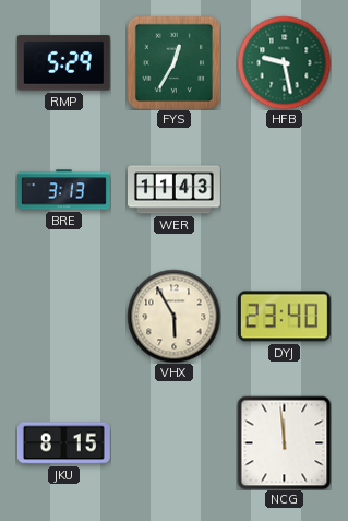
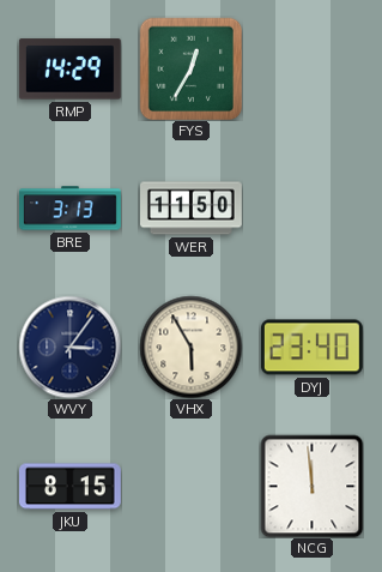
RMP: 5:29 -> 14:29
HFB: 9:28 -> none
WER: 11:43 -> 11:50
WVY: none -> 3:06
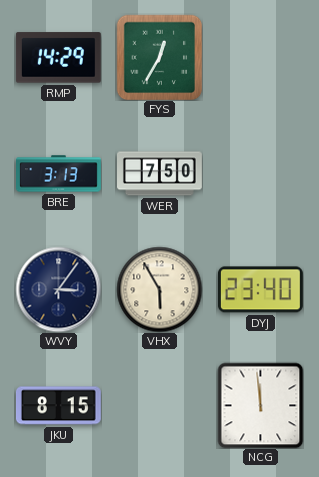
WER: 11:50 -> 7:50
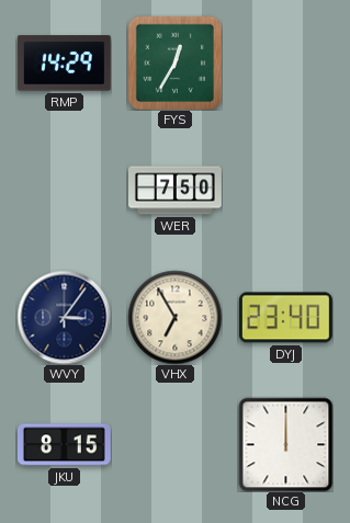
BRE: 3:13 -> none
VHX: 5:55 -> 6:55
NCG: 11:59 -> 12:00
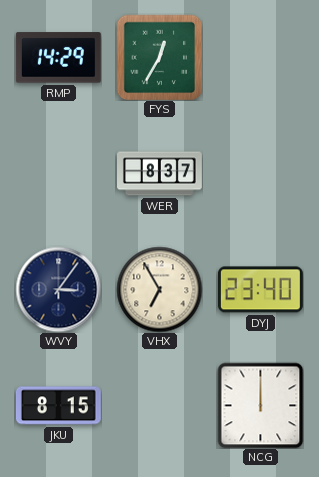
WER: 7:50 -> 8:37
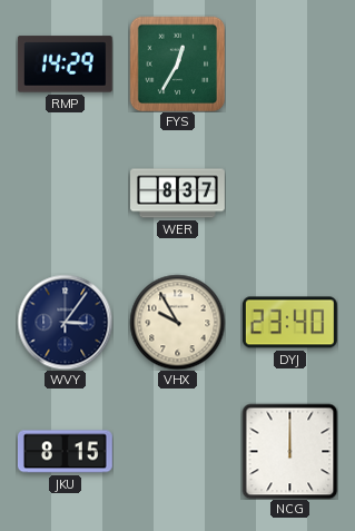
VHX: 6:55 -> 9:55
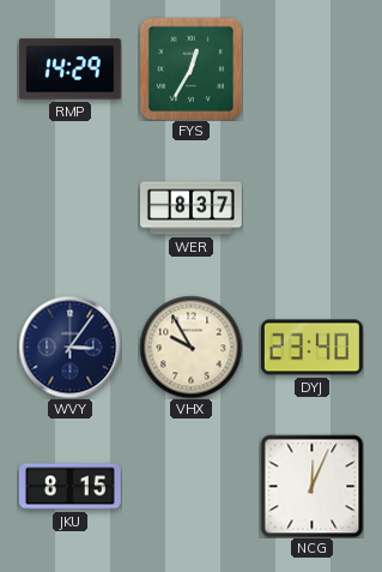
NCG: 12:00 -> 12:04
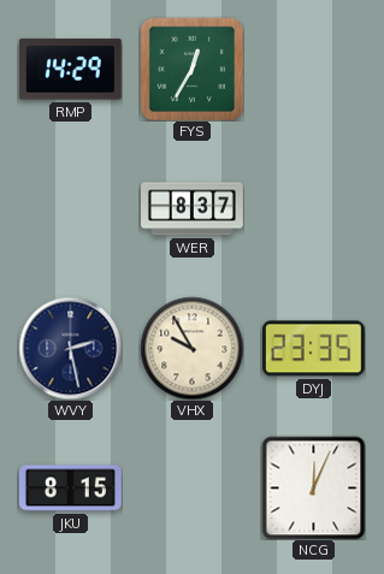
WVY: 3:06 -> 2:28
DYJ: 23:40 -> 23:35
